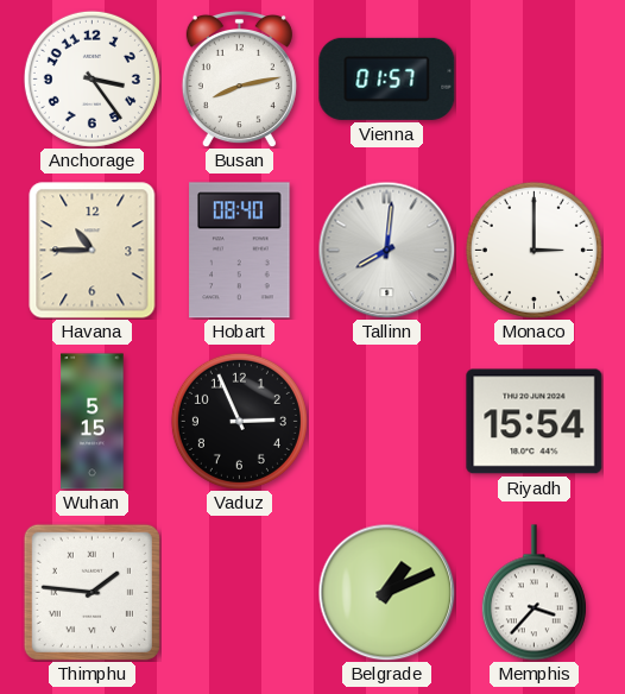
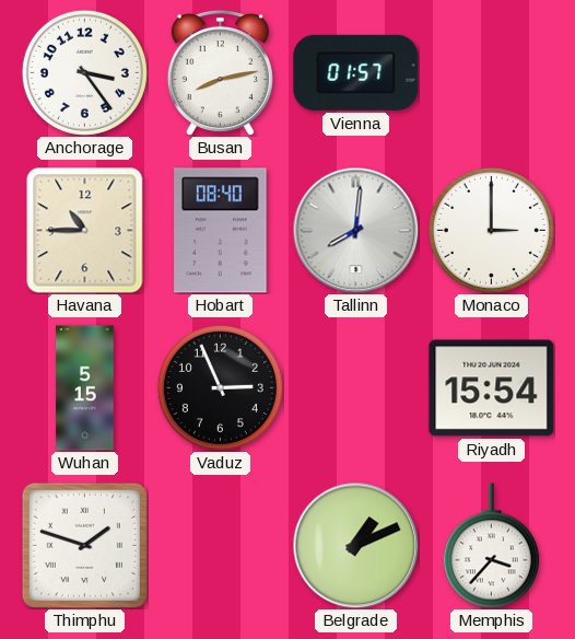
Thimphu: 1:46 -> 1:48
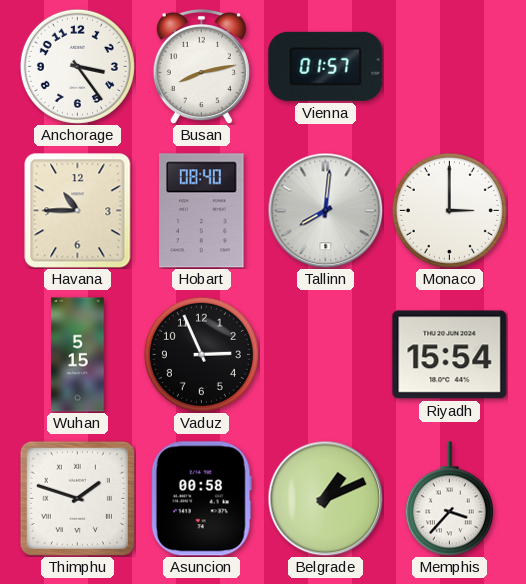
Asuncion: none -> 00:58
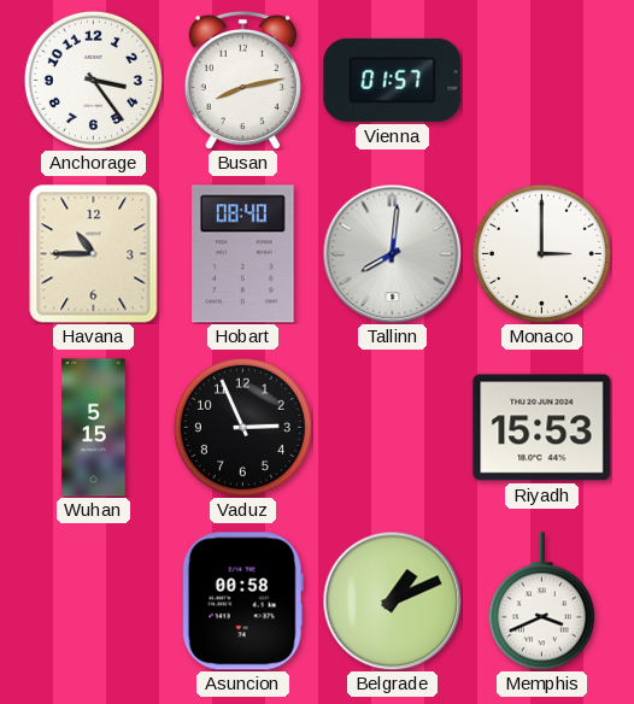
Riyadh: 15:54 -> 15:53
Thimphu: 1:48 -> none
Memphis: 3:37 -> 3:41
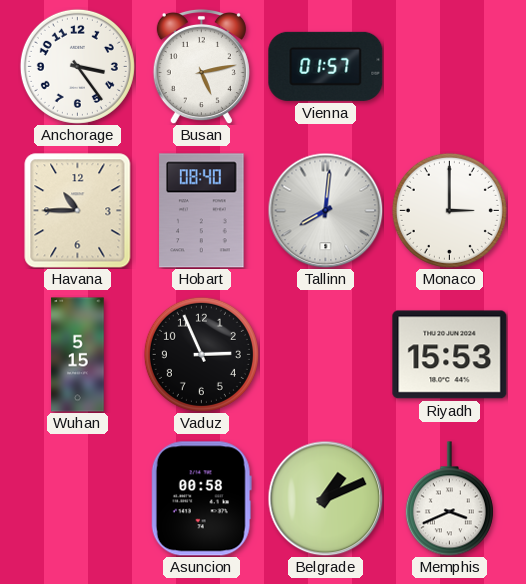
Busan: 8:13 -> 5:13
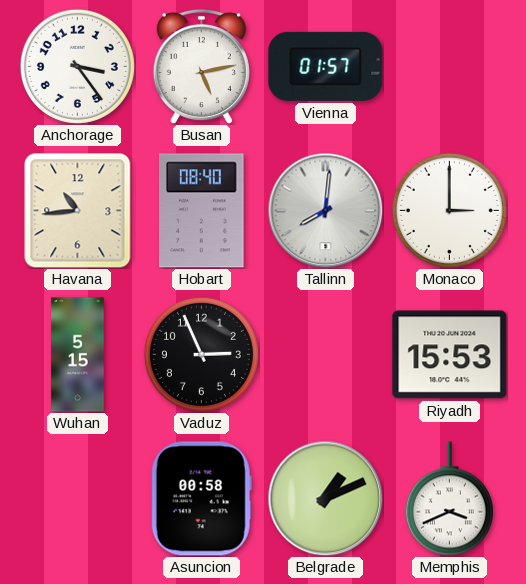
Havana: 10:45 -> 10:44
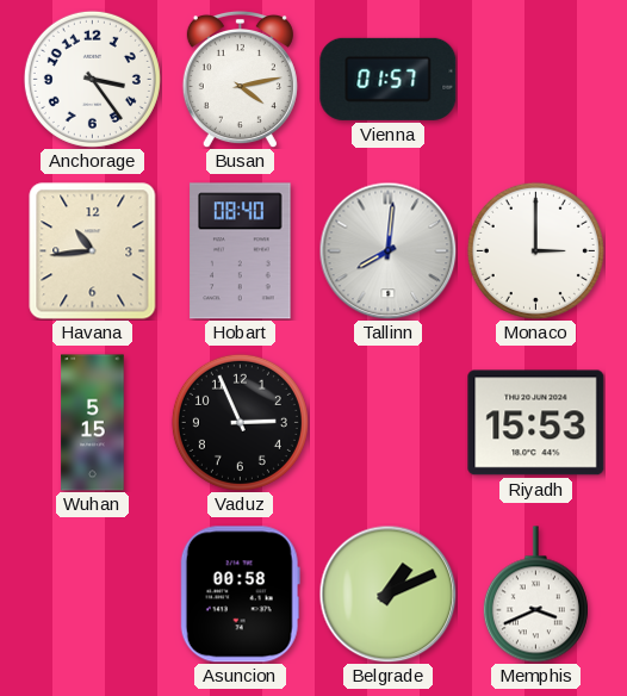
Busan: 5:13 -> 4:13
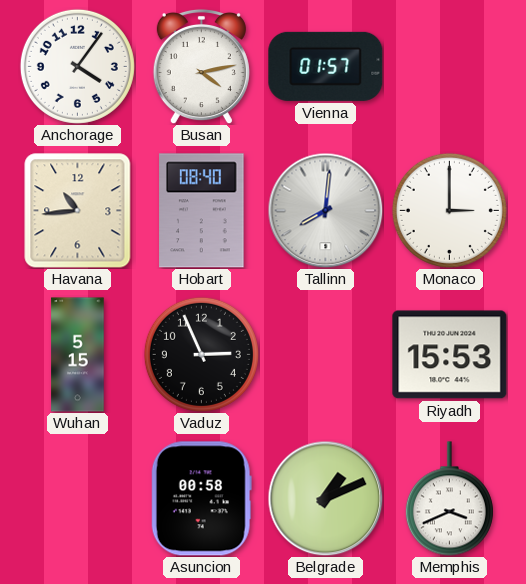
Anchorage: 3:24 -> 4:06
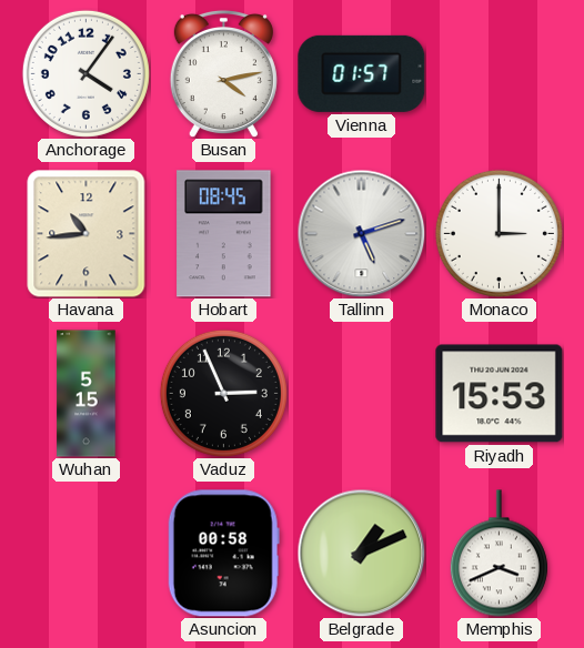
Hobart: 08:40 -> 08:45
Tallinn: 8:01 -> 5:12
